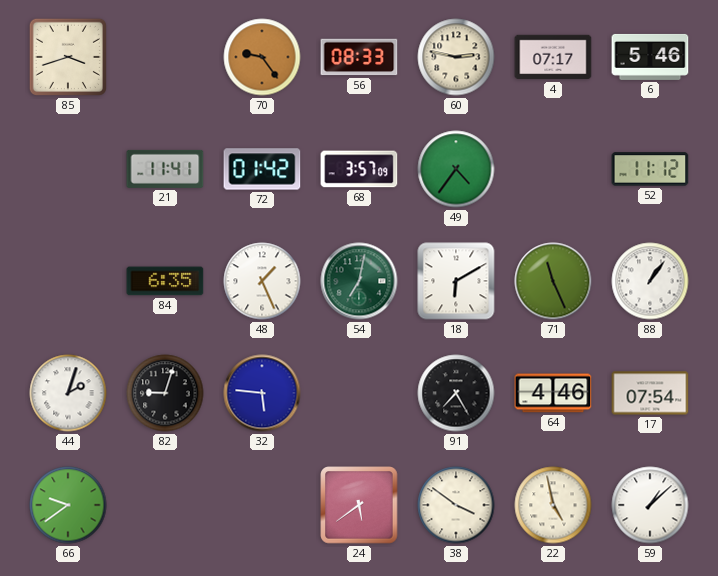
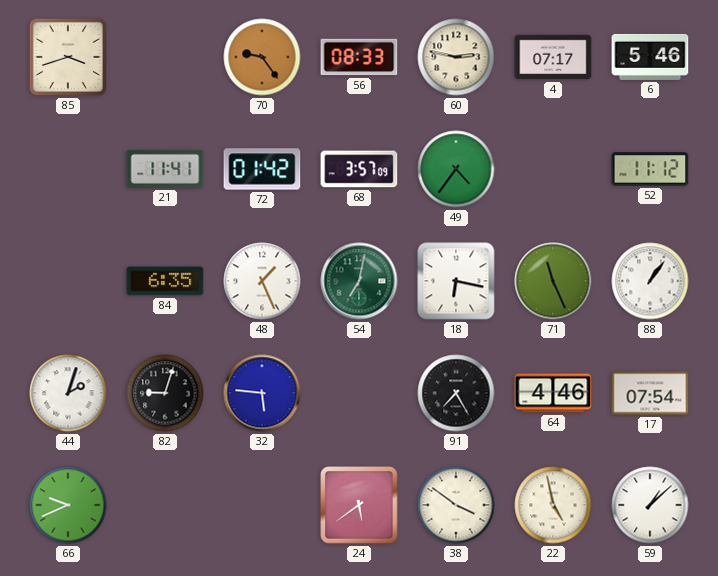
18: 6:10 -> 6:17
66: 9:39 -> 9:41
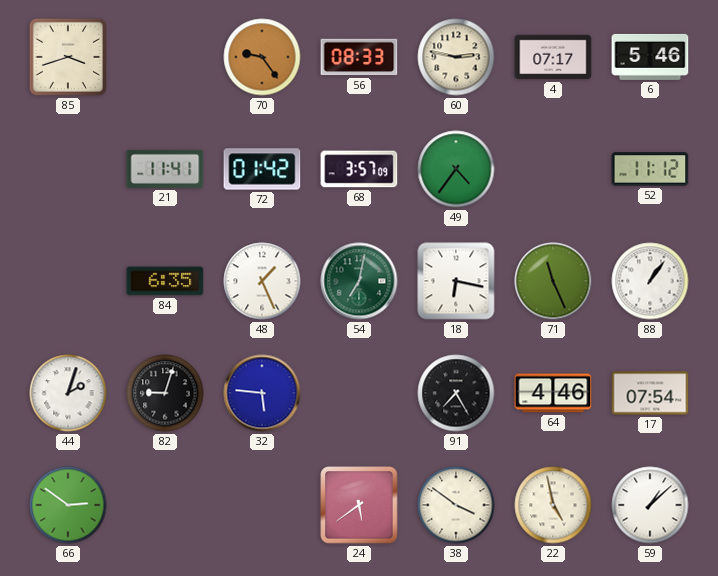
66: 9:41 -> 2:51
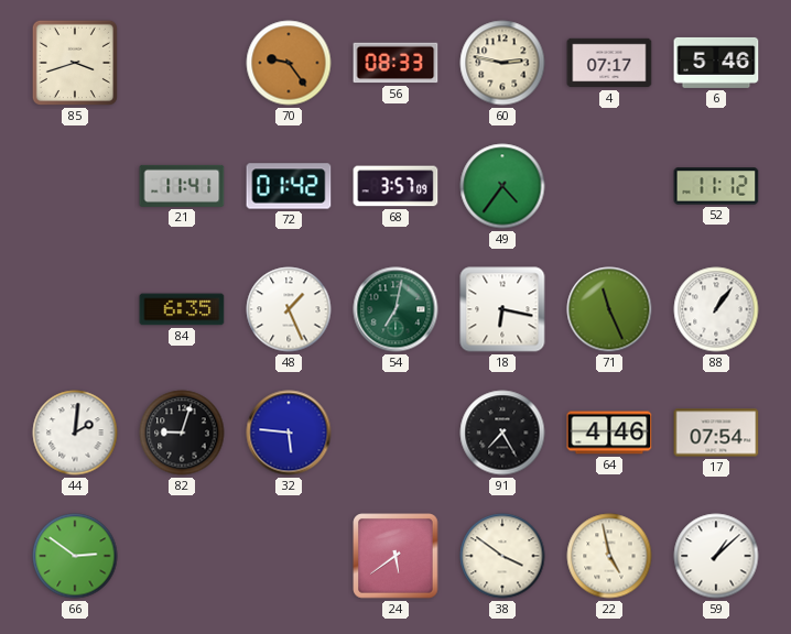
44: 2:03 -> 2:01
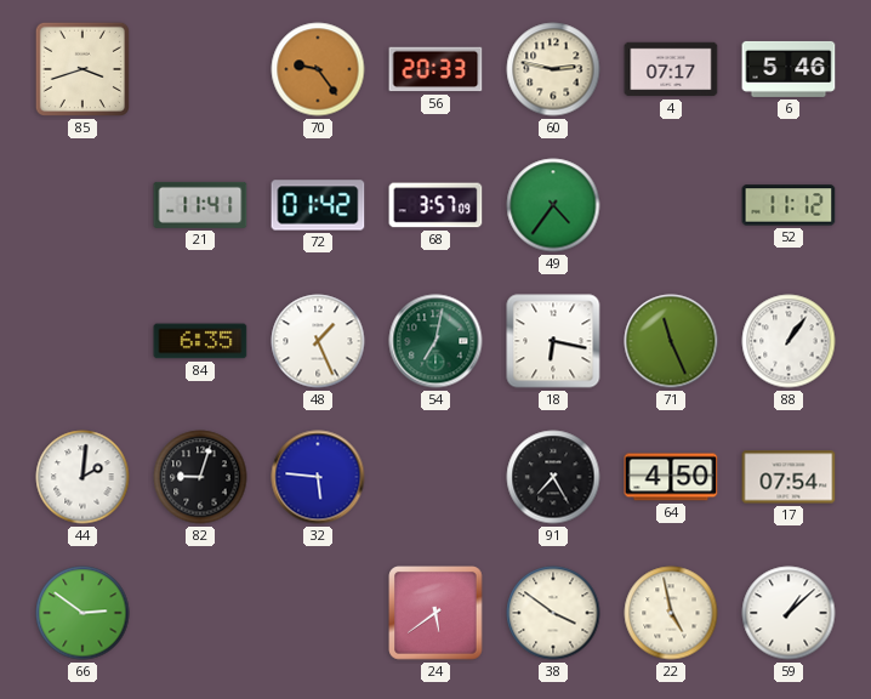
56: 08:33 -> 20:33
64: 4:46 -> 4:50
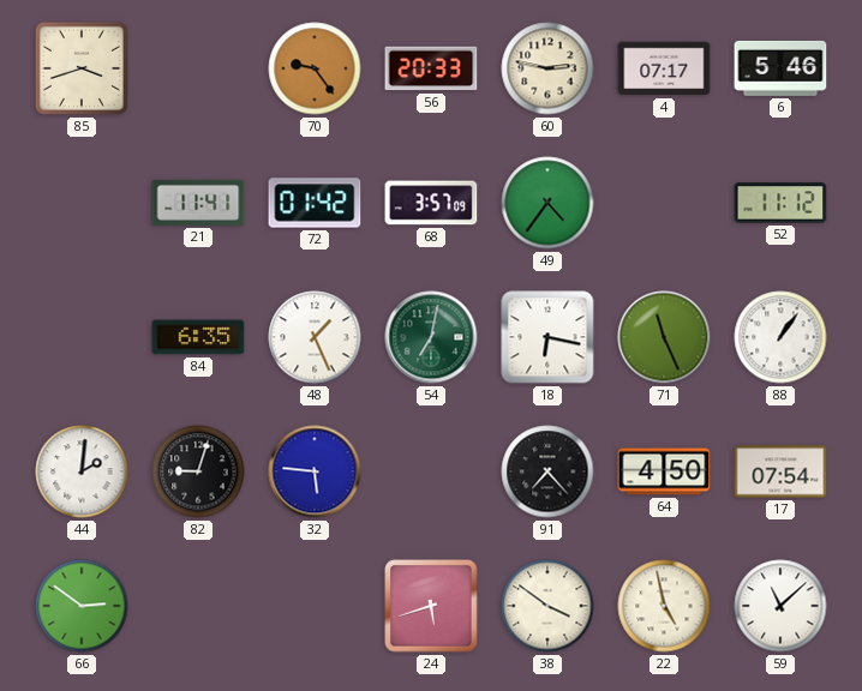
91: 7:25 -> 7:23
24: 5:39 -> 5:42
59: 1:08 -> 11:08
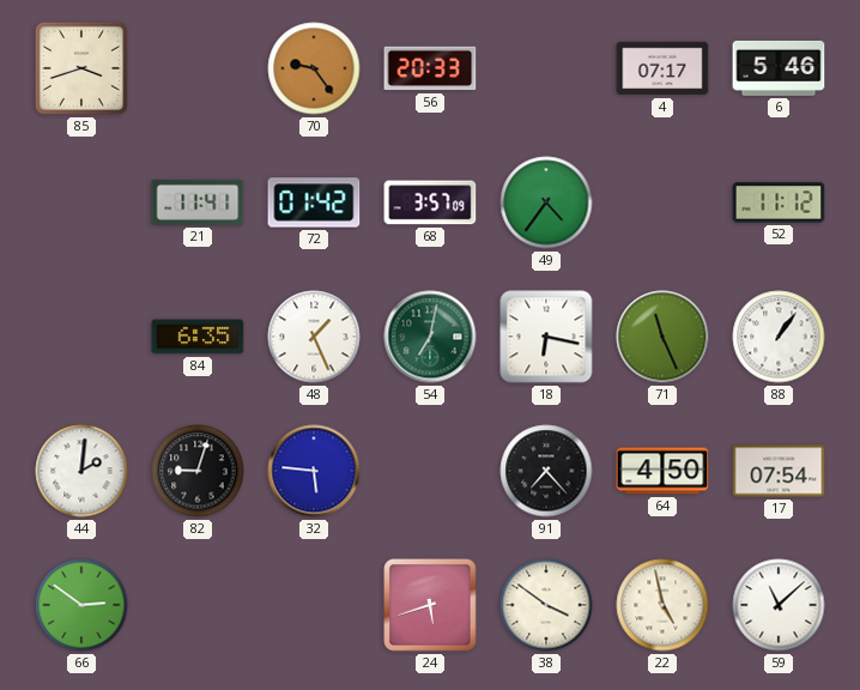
60: 2:47 -> none
